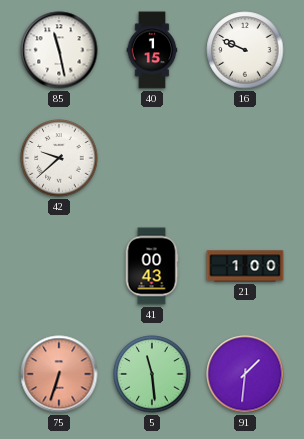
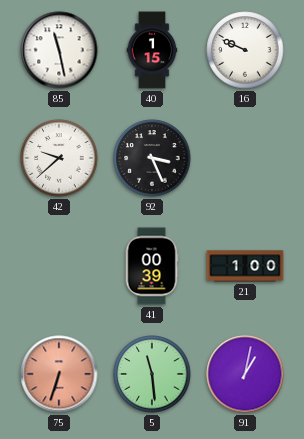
92: none -> 3:26
41: 00:43 -> 00:39
91: 1:31 -> 1:02
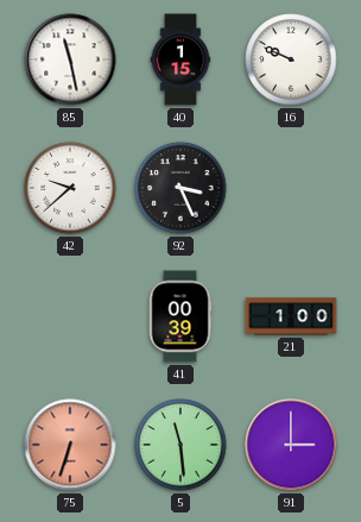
91: 1:02 -> 3:00
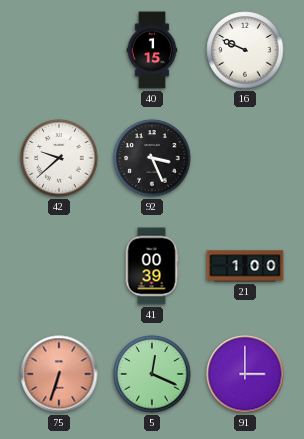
85: 11:28 -> none
5: 11:29 -> 12:19
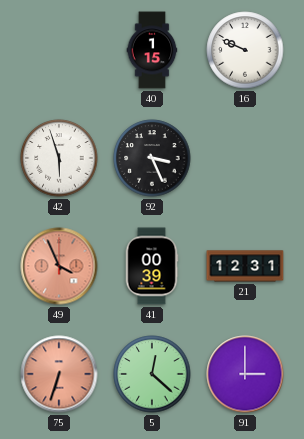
42: 9:38 -> 5:57
49: none -> 3:56
21: 1:00 -> 12:31
5: 12:19 -> 12:22
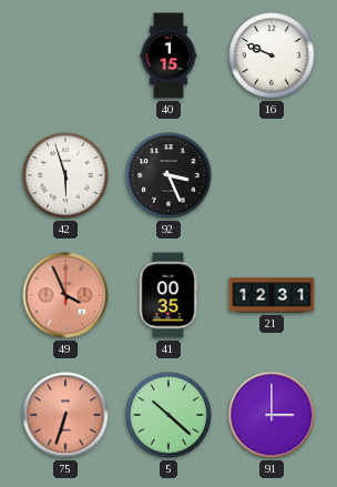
41: 00:39 -> 00:35
5: 12:22 -> 10:22
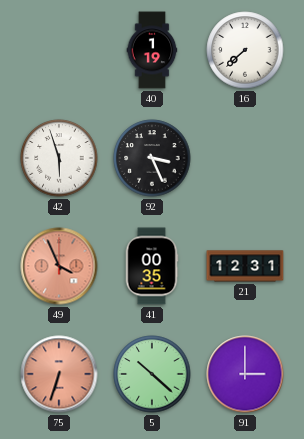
40: 1:15 -> 1:19
16: 9:49 -> 7:38
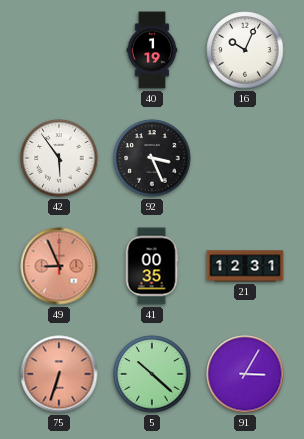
16: 7:38 -> 10:04
42: 5:57 -> 5:54
49: 3:56 -> 8:56
91: 3:00 -> 3:05
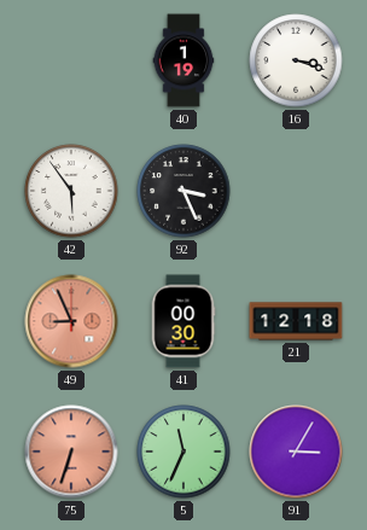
16: 10:04 -> 3:18
41: 00:35 -> 00:30
21: 12:31 -> 12:18
5: 10:22 -> 11:34
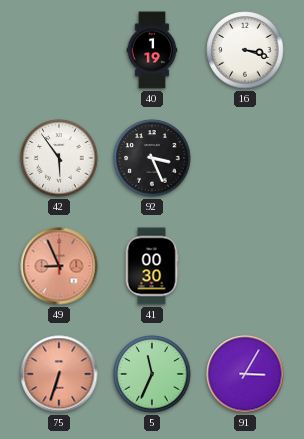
21: 12:18 -> none
